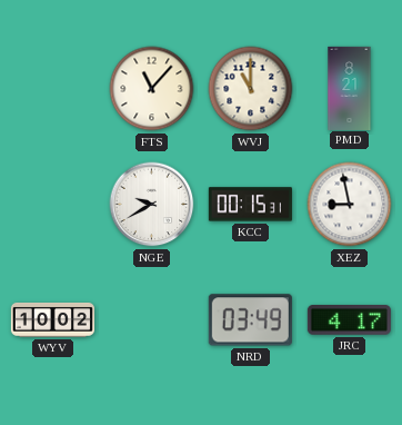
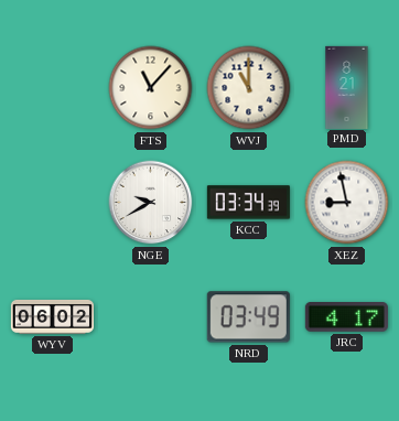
KCC: 00:15 -> 03:34
WYV: 10:02 -> 06:02
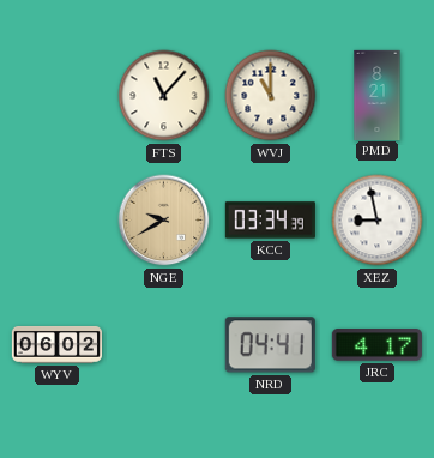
NGE dial: white -> champagne
NRD: 03:49 -> 04:41
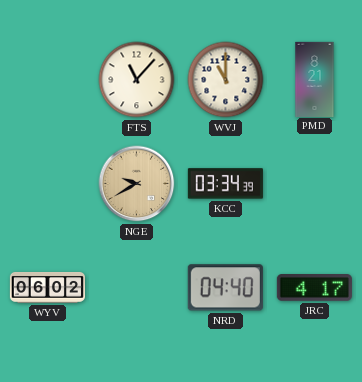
XEZ: 8:58 -> none
NRD: 04:41 -> 04:40
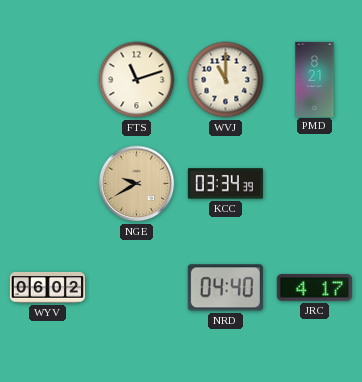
FTS: 11:07 -> 11:12
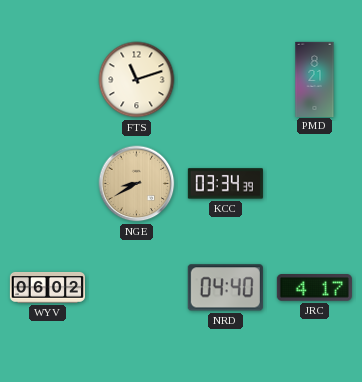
WVJ: 11:00 -> none
NGE: 9:40 -> 8:40
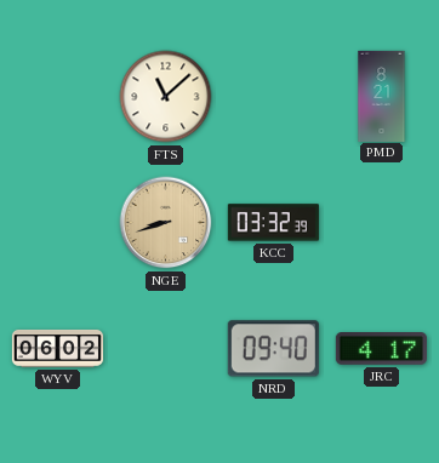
FTS: 11:12 -> 11:08
NGE: 8:40 -> 8:42
KCC: 03:34 -> 03:32
NRD: 04:40 -> 09:40
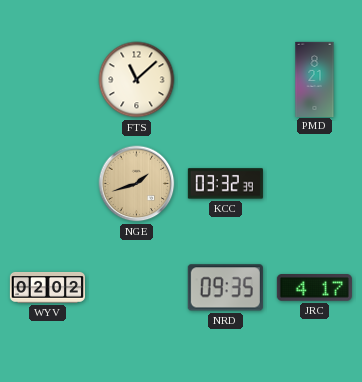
NGE: 8:42 -> 1:42
WYV: 06:02 -> 02:02
NRD: 09:40 -> 09:35
